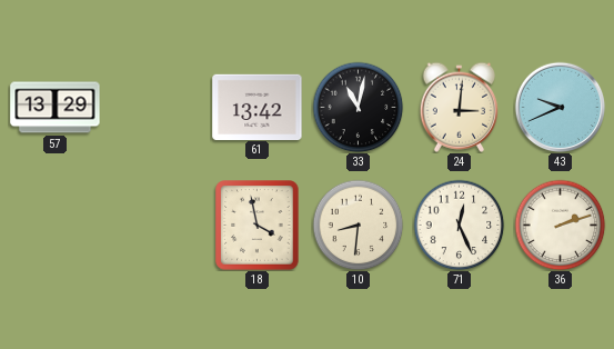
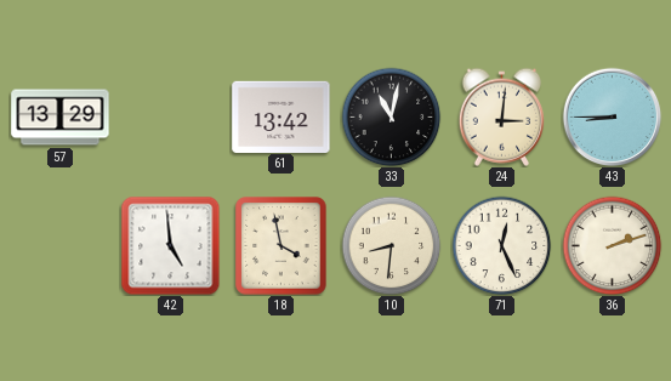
43: 9:41 -> 8:45
42: none -> 4:59
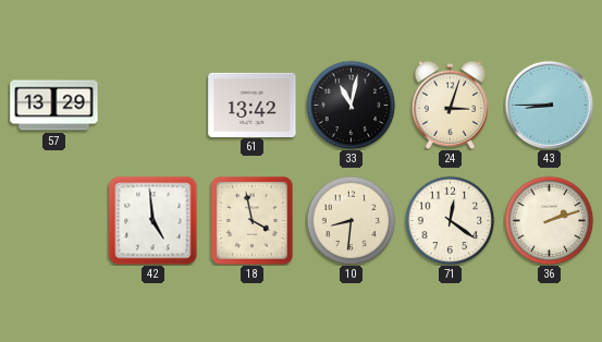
24: 3:01 -> 3:03
71: 12:26 -> 12:21
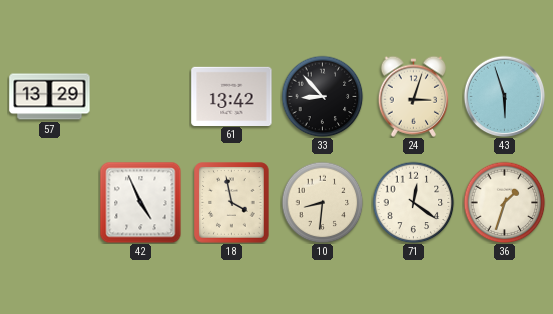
33: 11:02 -> 8:53
43: 8:45 -> 5:57
42: 4:59 -> 4:56
36: 2:12 -> 1:33
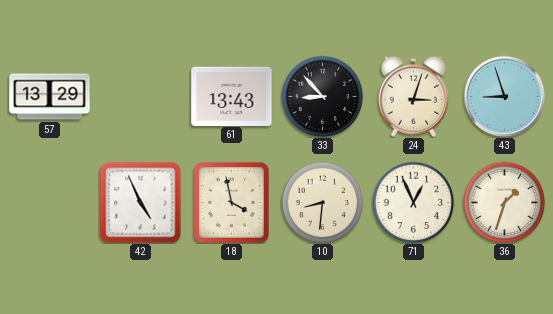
61: 13:42 -> 13:43
43: 5:57 -> 8:57
71: 12:21 -> 12:56
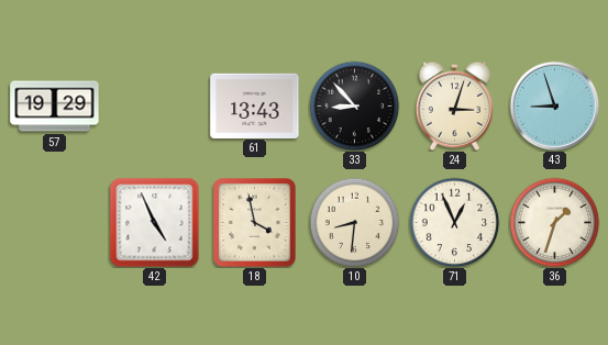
57: 13:29 -> 19:29
